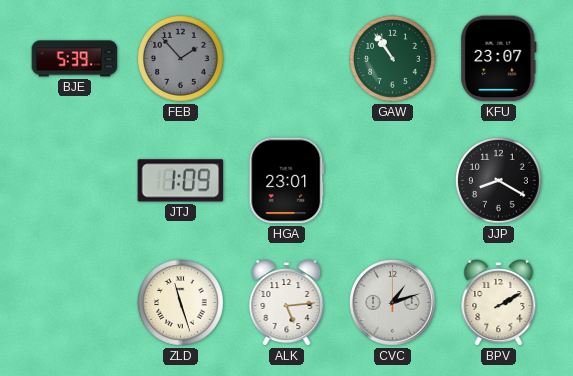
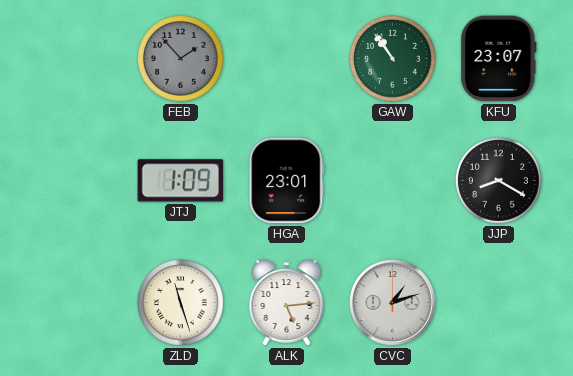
BJE: 5:39 -> none
BPV: 2:10 -> none
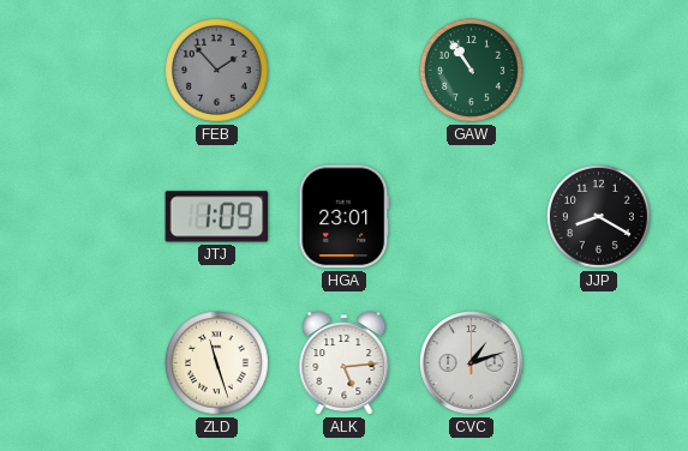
KFU: 23:07 -> none
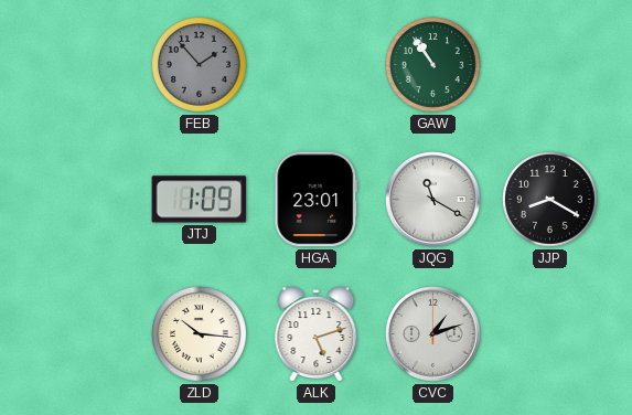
JQG: none -> 11:20
ZLD: 11:27 -> 10:16
ALK: 5:14 -> 5:12
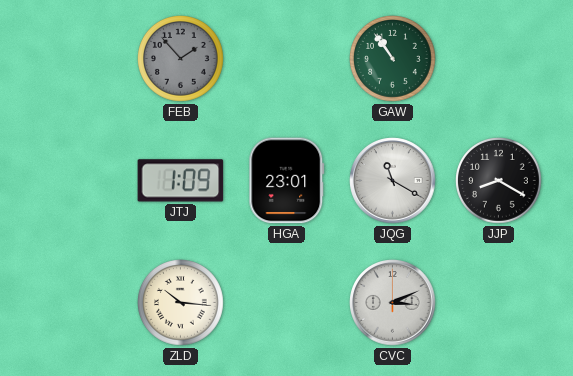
ALK: 5:12 -> none
CVC: 1:12 -> 3:11
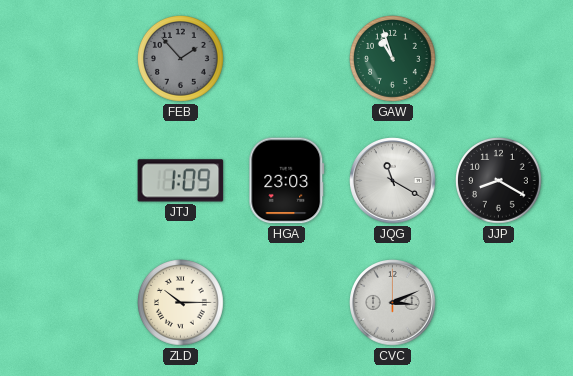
GAW: 10:54 -> 10:57
HGA: 23:01 -> 23:03
ZLD: 10:16 -> 10:15
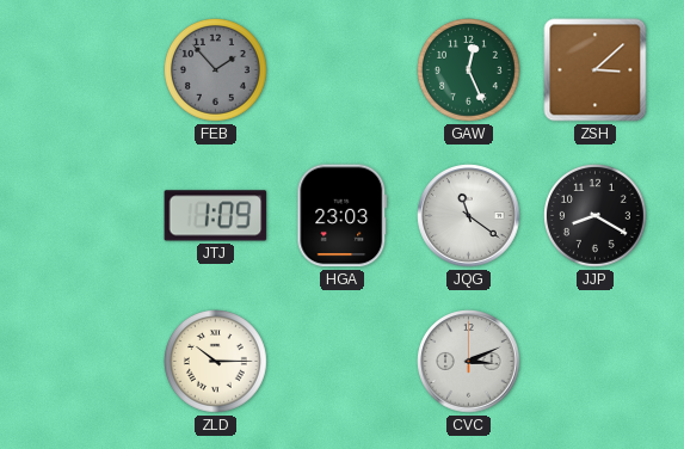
GAW: 10:57 -> 12:26
ZSH: none -> 3:08
JQG: 11:20 -> 11:21
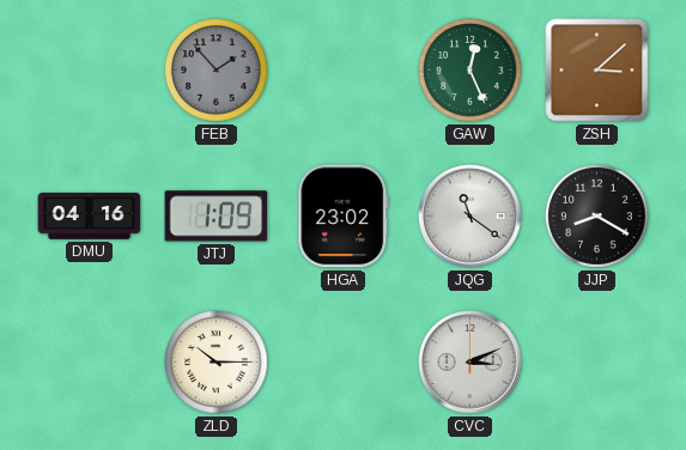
DMU: none -> 04:16
HGA: 23:03 -> 23:02
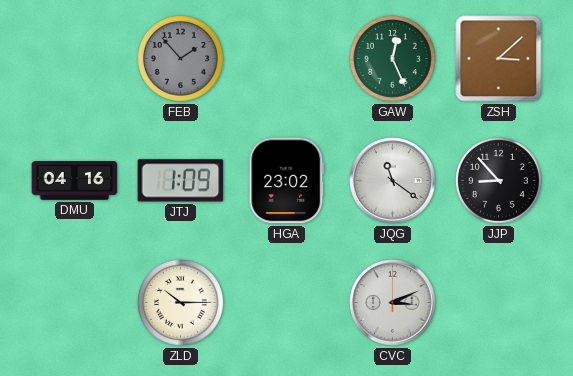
JJP: 8:20 -> 8:53
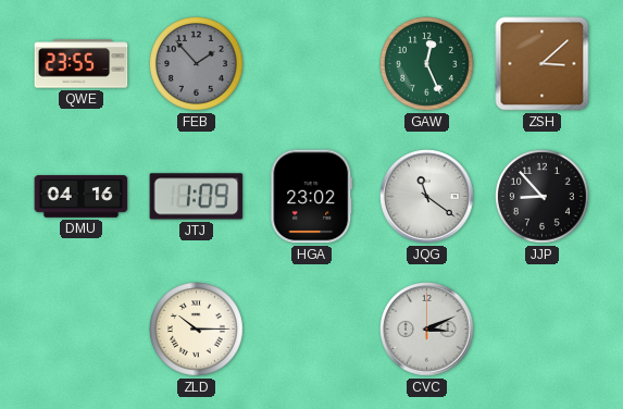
QWE: none -> 23:55
